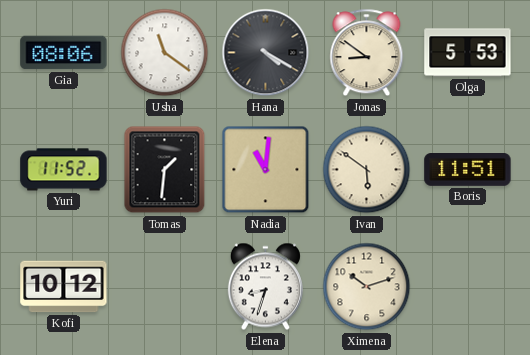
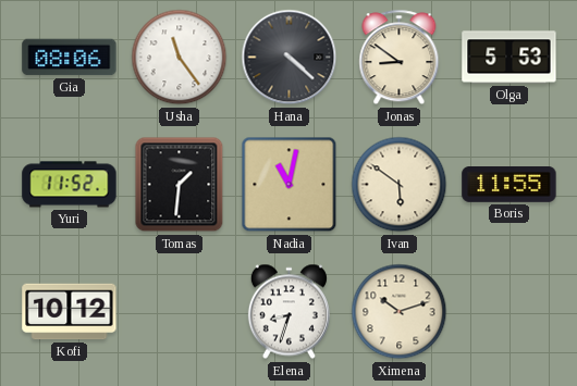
Usha: 11:21 -> 11:24
Hana: 4:20 -> 4:22
Nadia: 11:01 -> 11:02
Boris: 11:51 -> 11:55
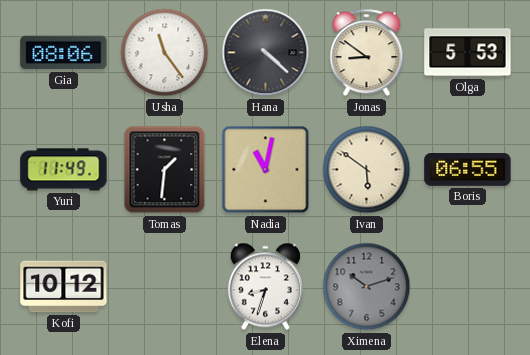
Yuri: 11:52 -> 11:49
Boris: 11:55 -> 06:55
Ximena dial: cream -> grey
